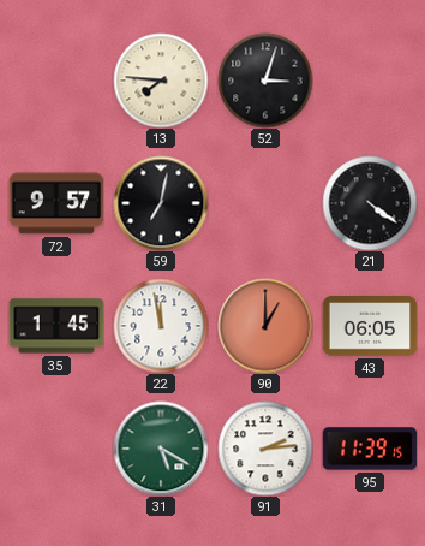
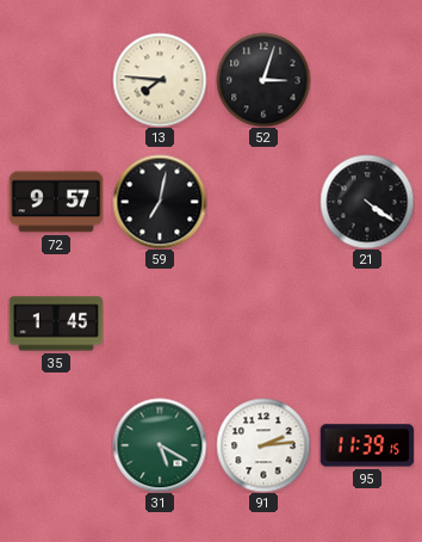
22: 11:58 -> none
90: 1:00 -> none
43: 06:05 -> none
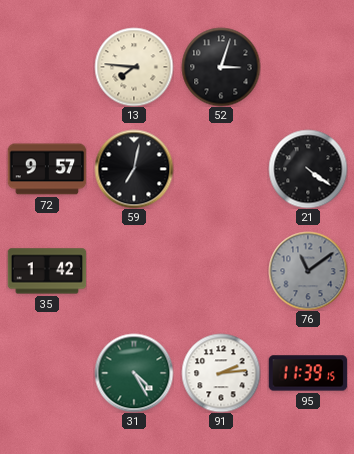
35: 1:45 -> 1:42
76: none -> 11:09
31: 5:20 -> 4:25
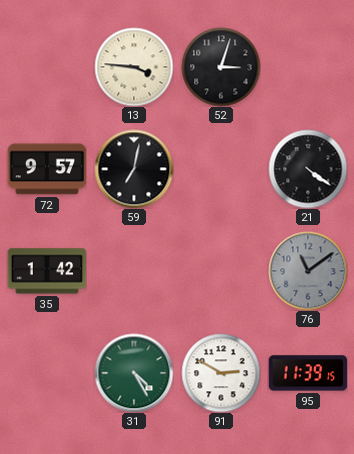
13: 7:46 -> 3:46
91: 2:14 -> 2:50
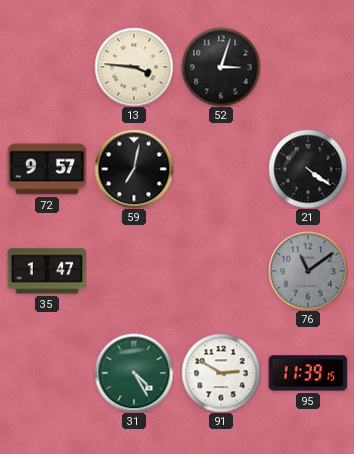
35: 1:42 -> 1:47
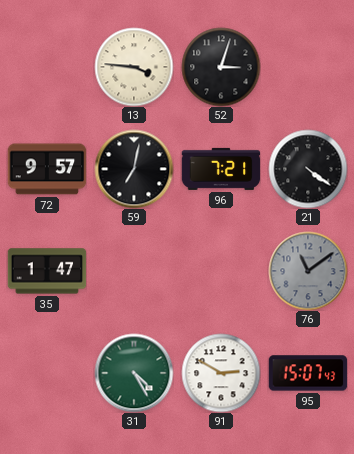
96: none -> 7:21
95: 11:39 -> 15:07
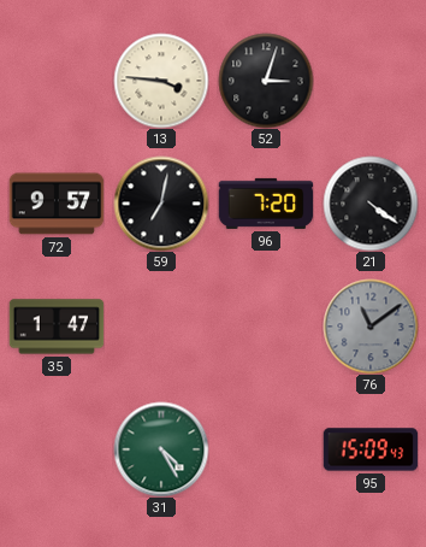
96: 7:21 -> 7:20
91: 2:50 -> none
95: 15:07 -> 15:09
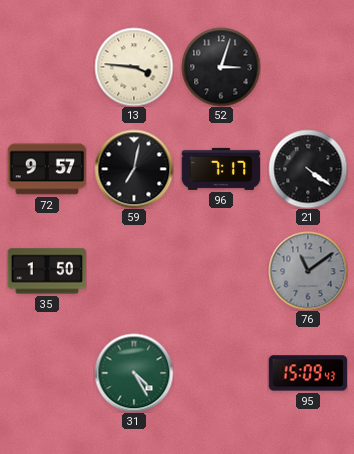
96: 7:20 -> 7:17
35: 1:47 -> 1:50
